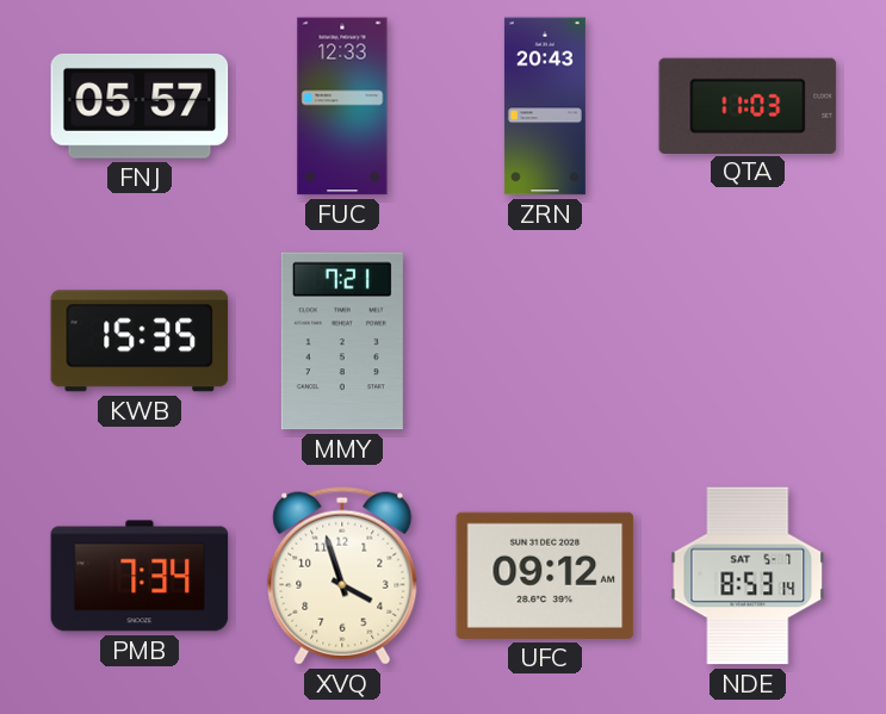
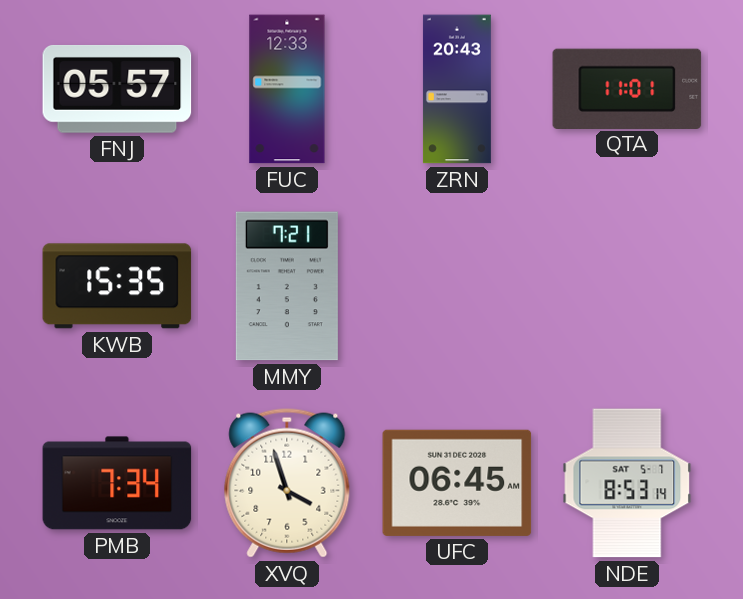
QTA: 11:03 -> 11:01
UFC: 09:12 -> 06:45
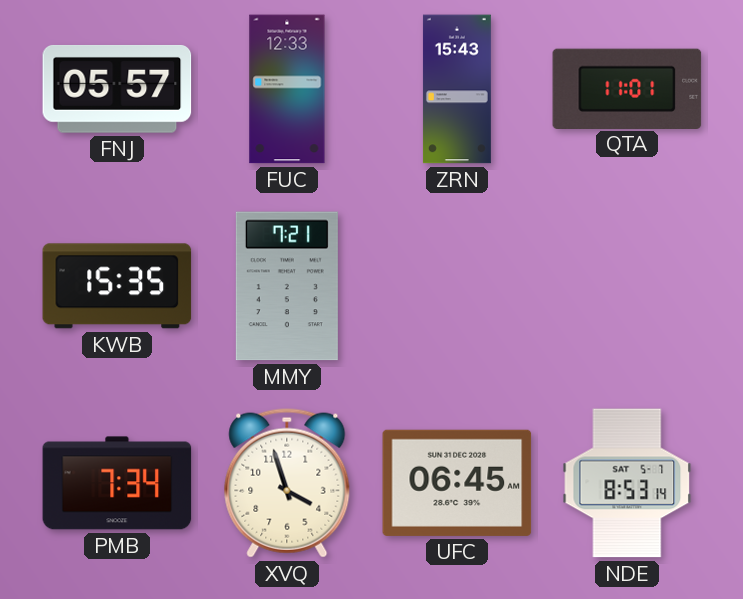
ZRN: 20:43 -> 15:43
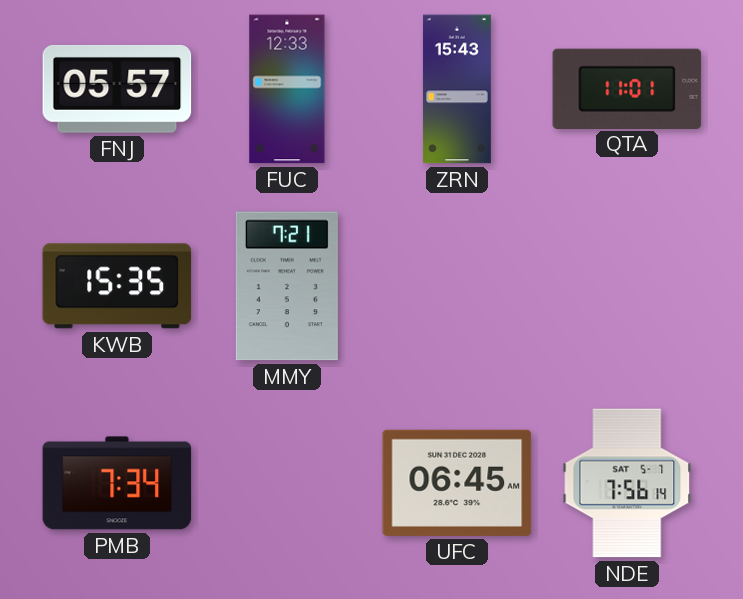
XVQ: 3:57 -> none
NDE: 8:53 -> 7:56
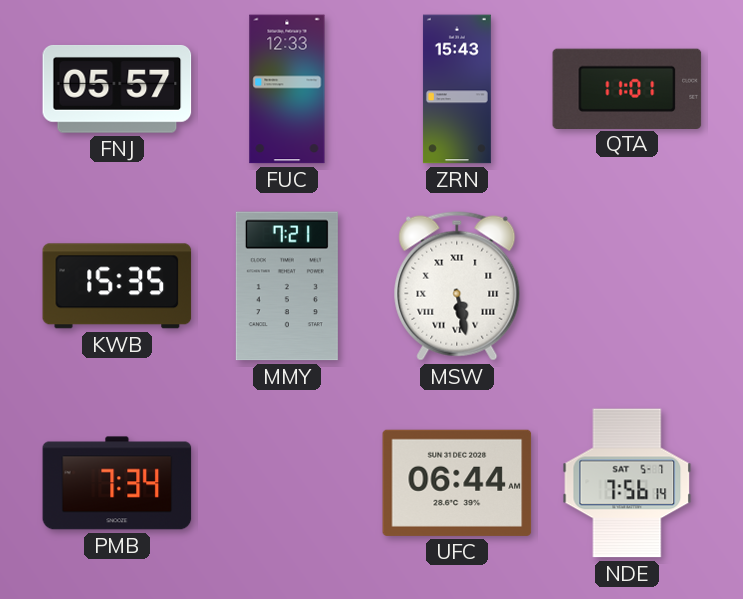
MSW: none -> 5:28
UFC: 06:45 -> 06:44
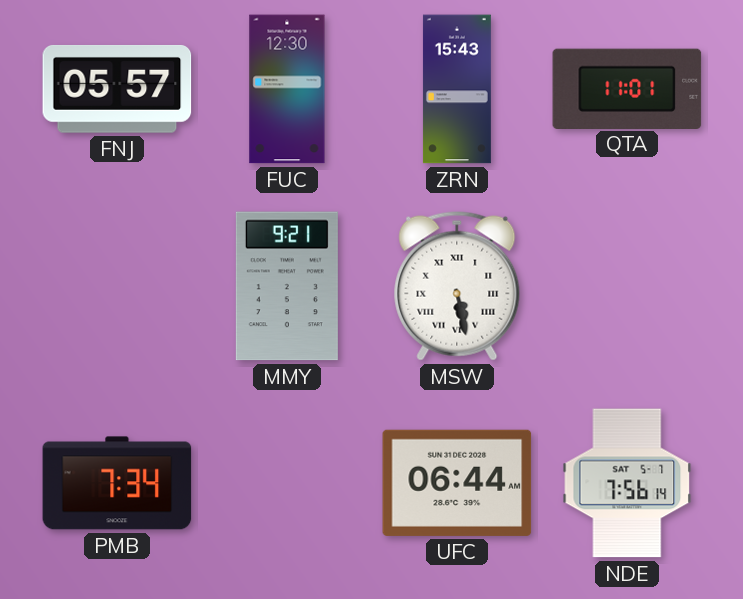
FUC: 12:33 -> 12:30
KWB: 15:35 -> none
MMY: 7:21 -> 9:21
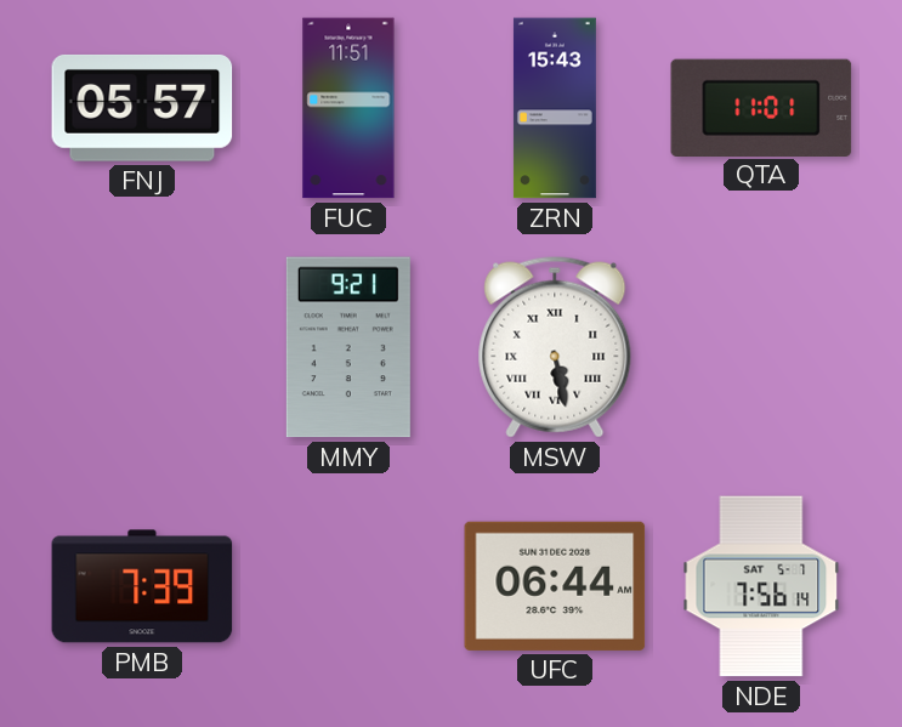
FUC: 12:30 -> 11:51
PMB: 7:34 -> 7:39
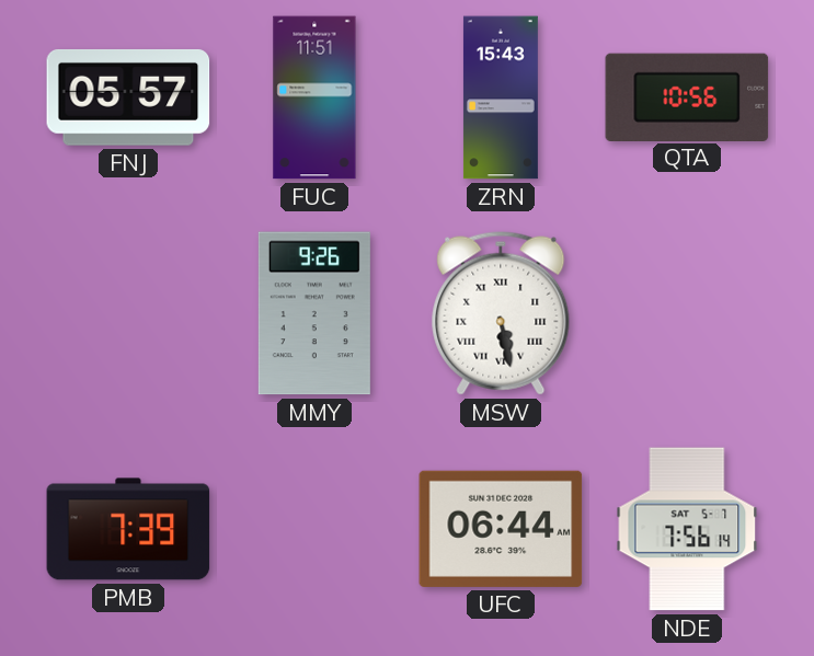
QTA: 11:01 -> 10:56
MMY: 9:21 -> 9:26
